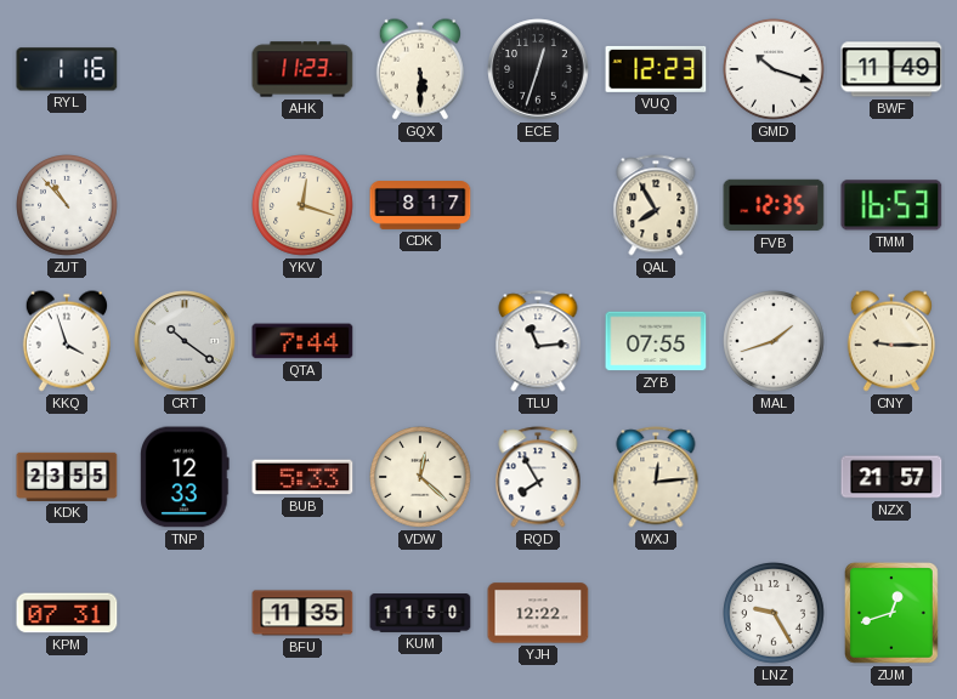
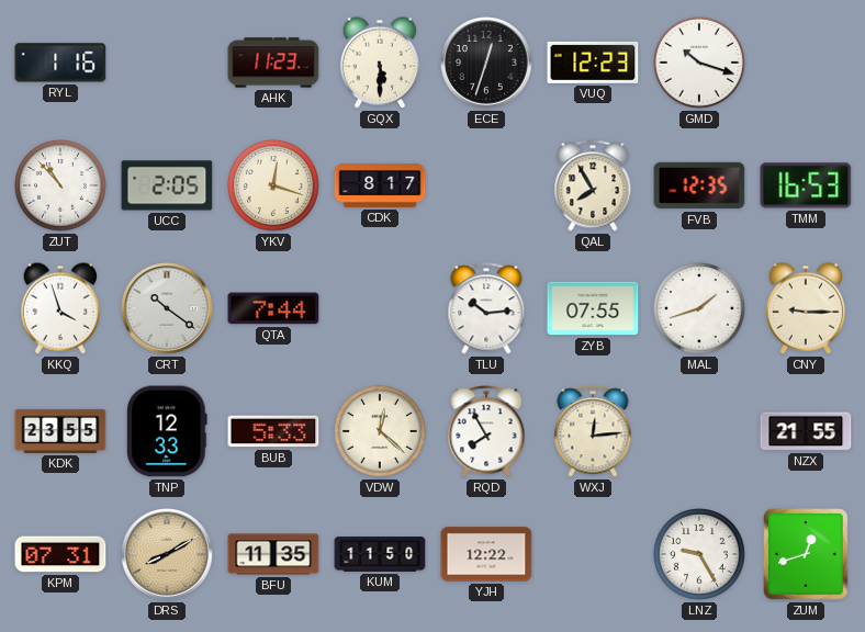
BWF: 11:49 -> none
UCC: none -> 2:05
TLU: 11:14 -> 10:14
NZX: 21:57 -> 21:55
DRS: none -> 8:10
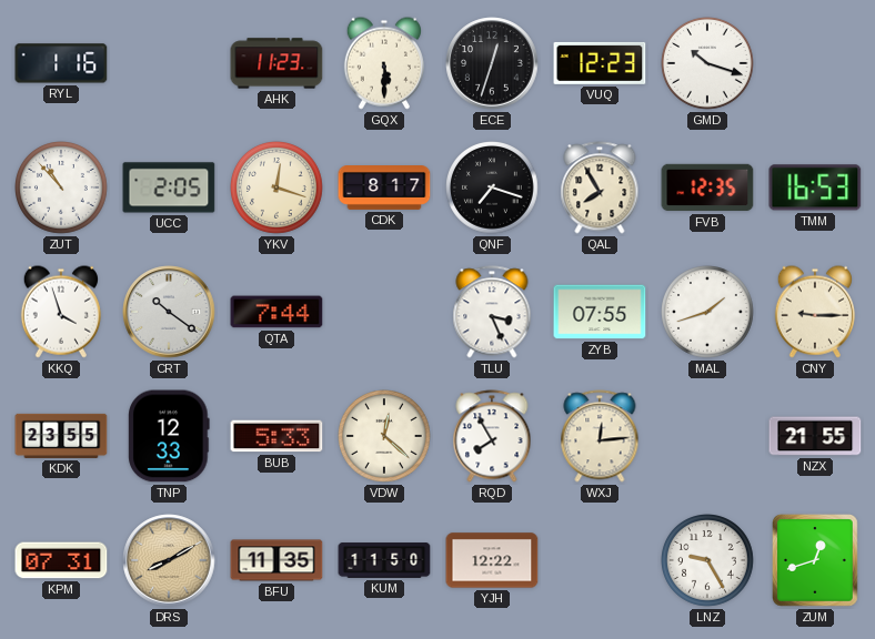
QNF: none -> 7:18
TLU: 10:14 -> 3:26
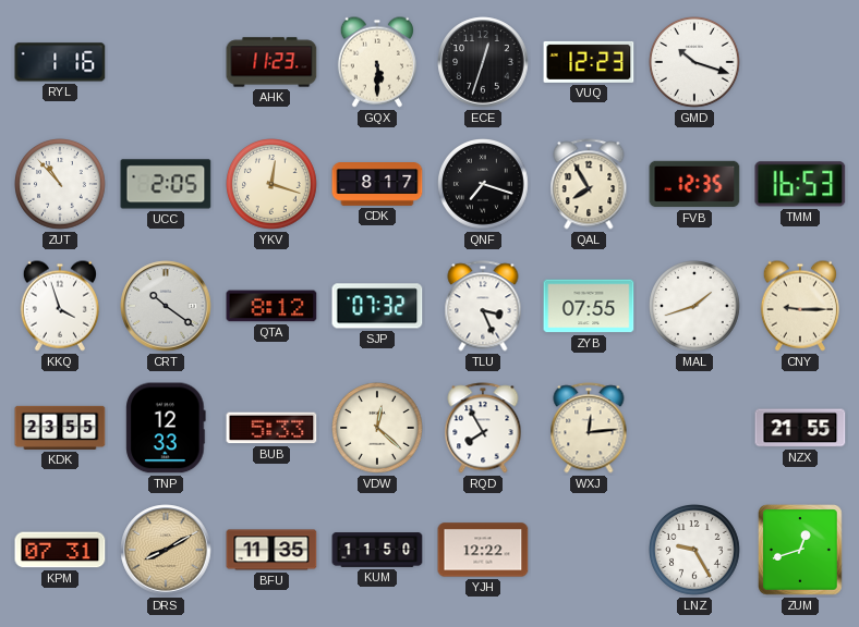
QTA: 7:44 -> 8:12
SJP: none -> 07:32
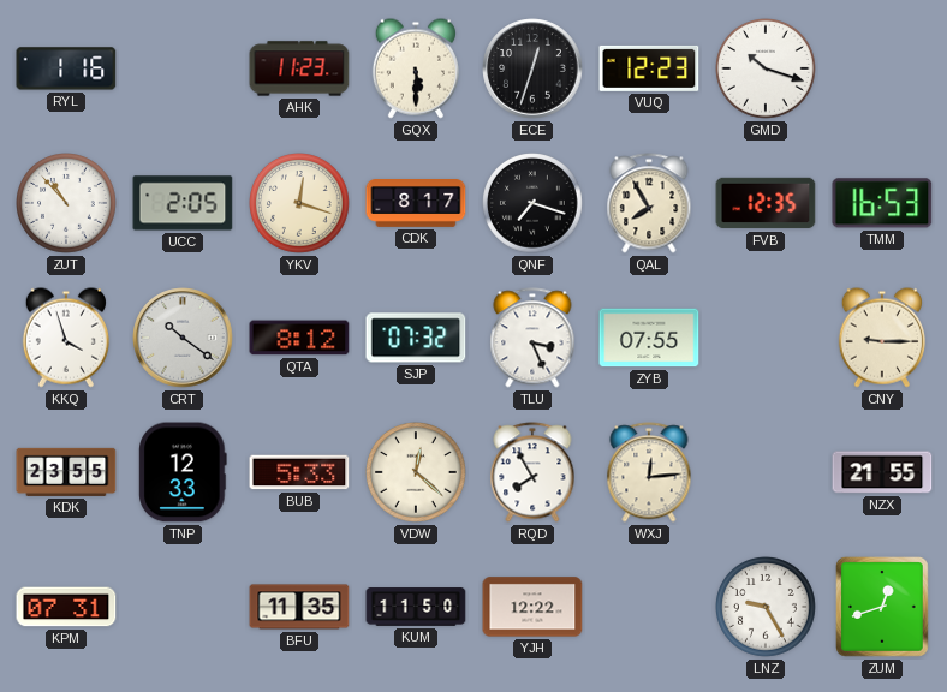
MAL: 1:42 -> none
DRS: 8:10 -> none
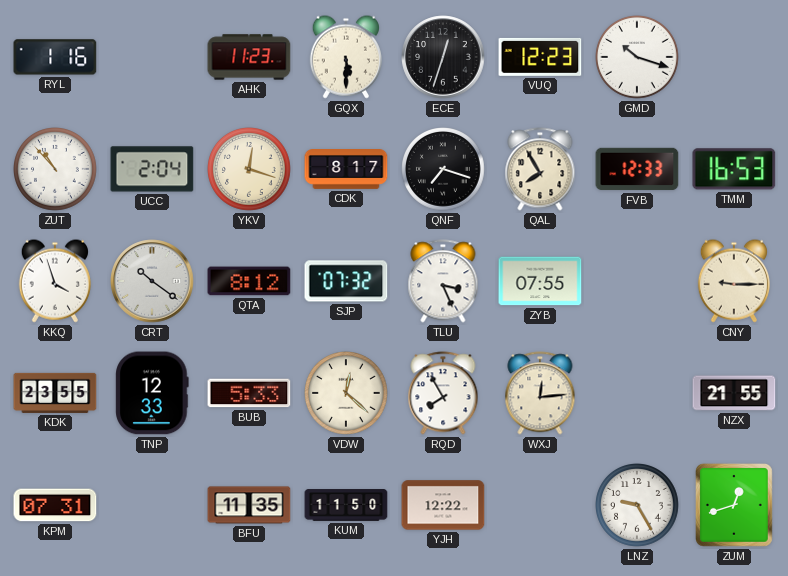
UCC: 2:05 -> 2:04
FVB: 12:35 -> 12:33
